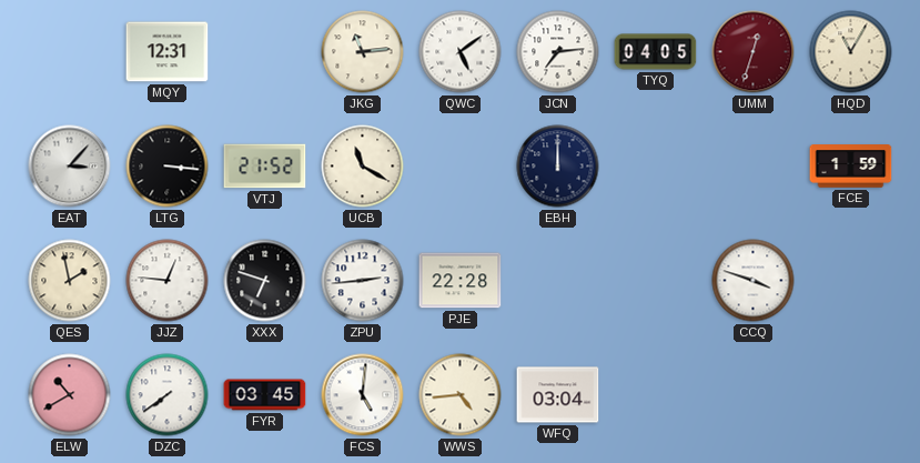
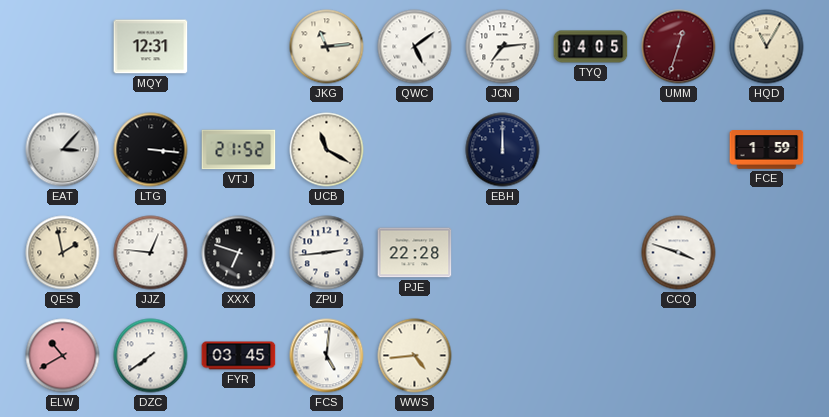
WFQ: 03:04 -> none
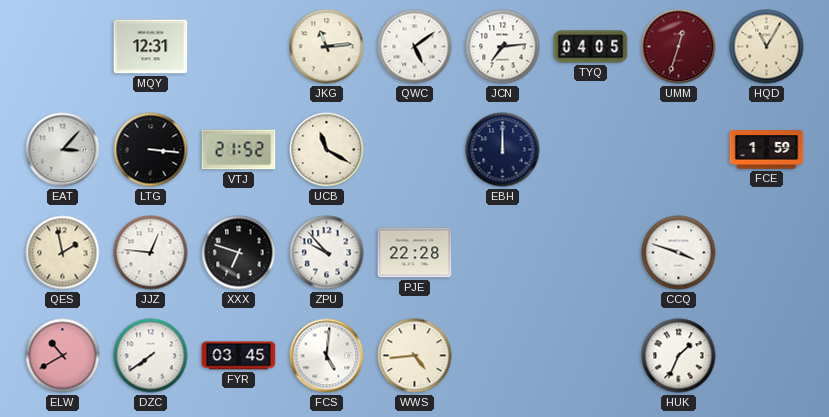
ZPU: 2:44 -> 9:53
HUK: none -> 1:34
